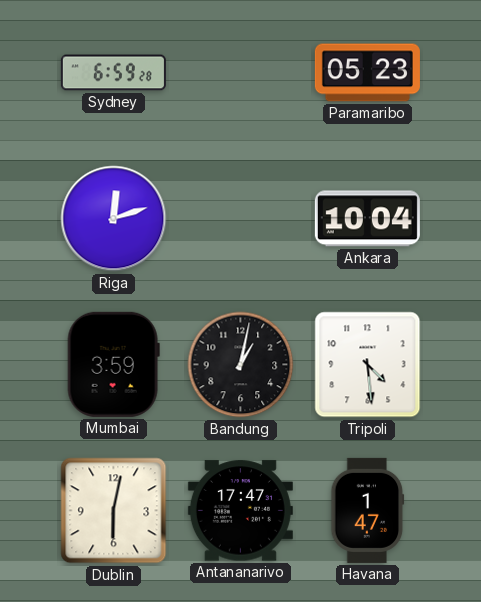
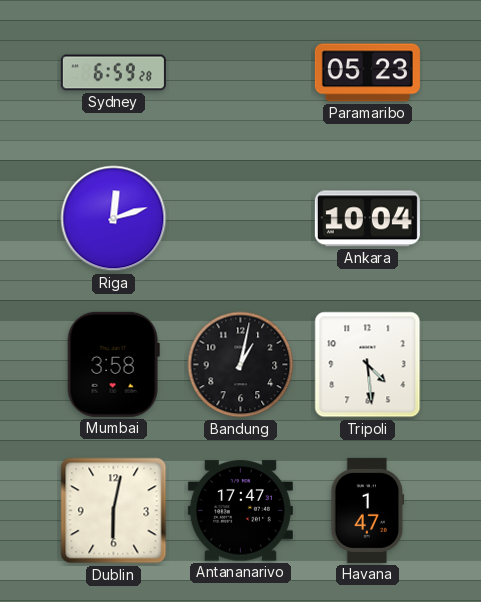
Mumbai: 3:59 -> 3:58
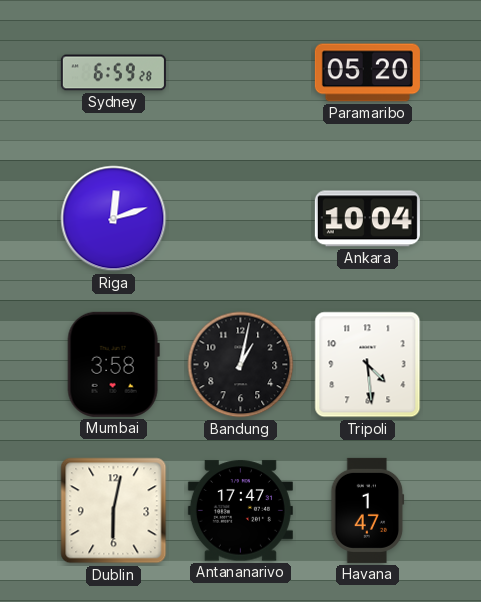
Paramaribo: 05:23 -> 05:20
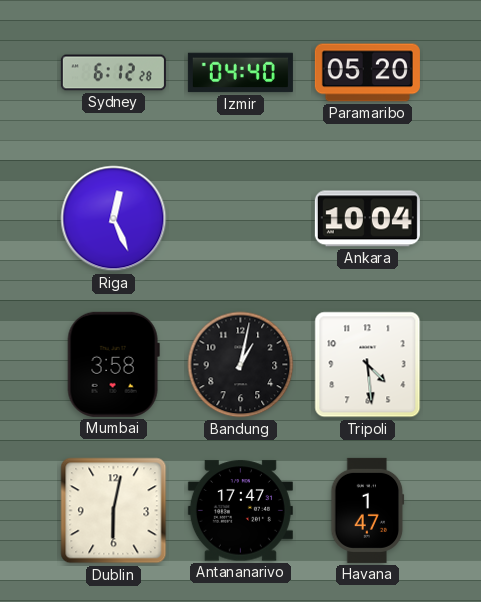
Sydney: 6:59 -> 6:12
Izmir: none -> 04:40
Riga: 12:12 -> 12:26
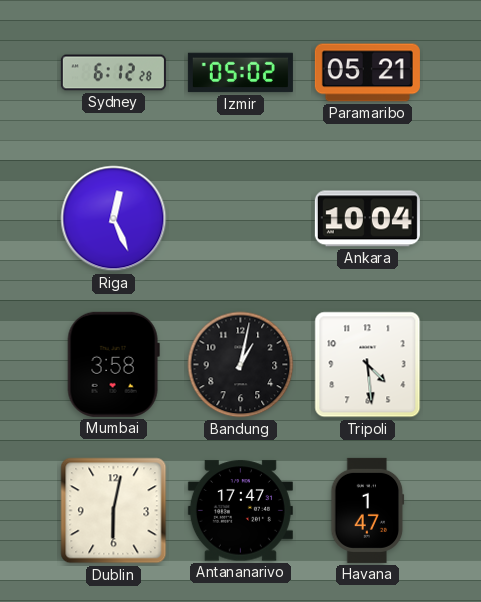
Izmir: 04:40 -> 05:02
Paramaribo: 05:20 -> 05:21
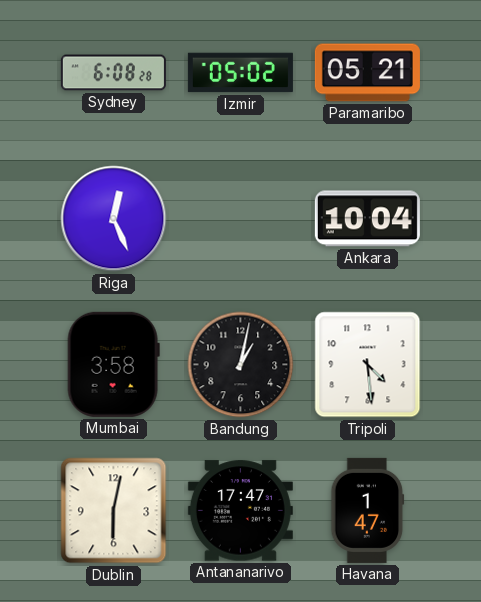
Sydney: 6:12 -> 6:08
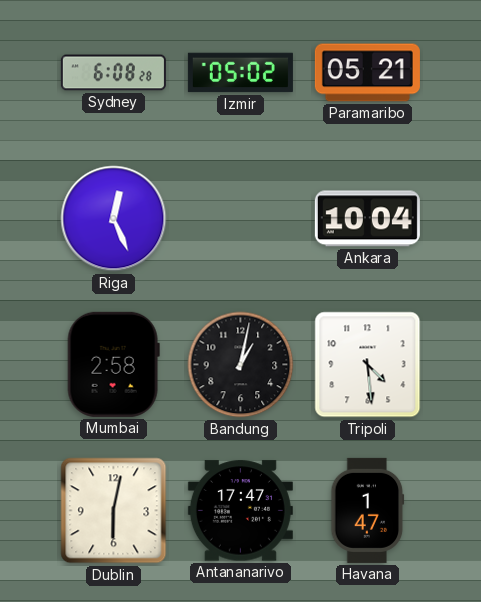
Mumbai: 3:58 -> 2:58
